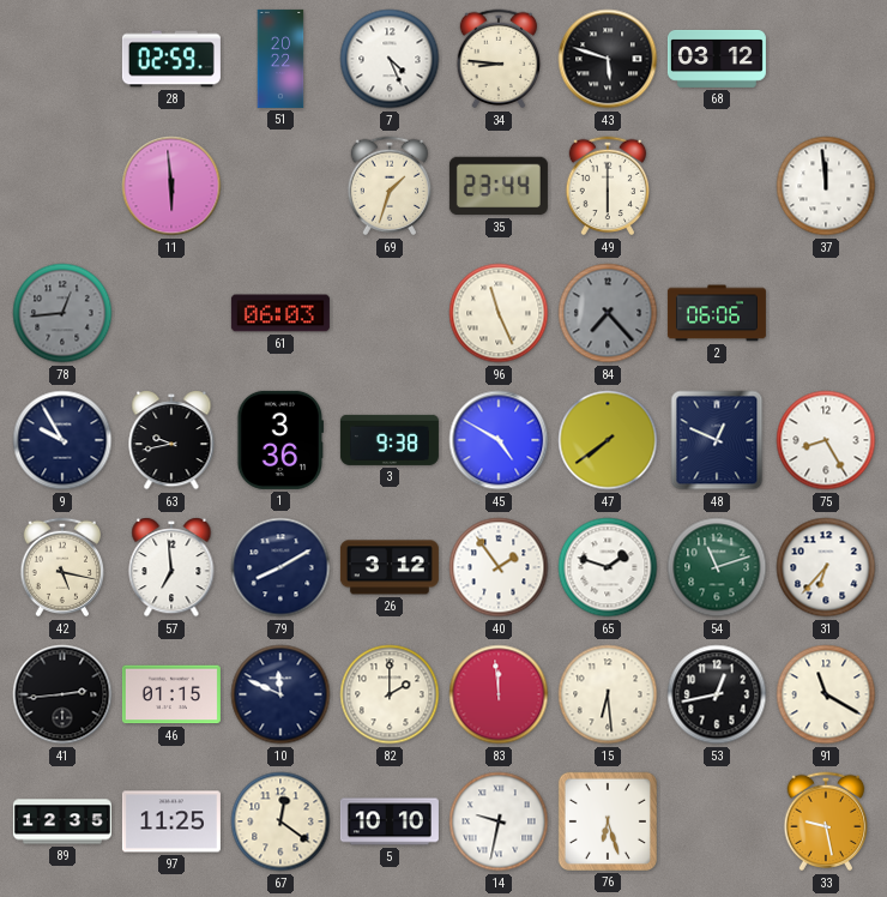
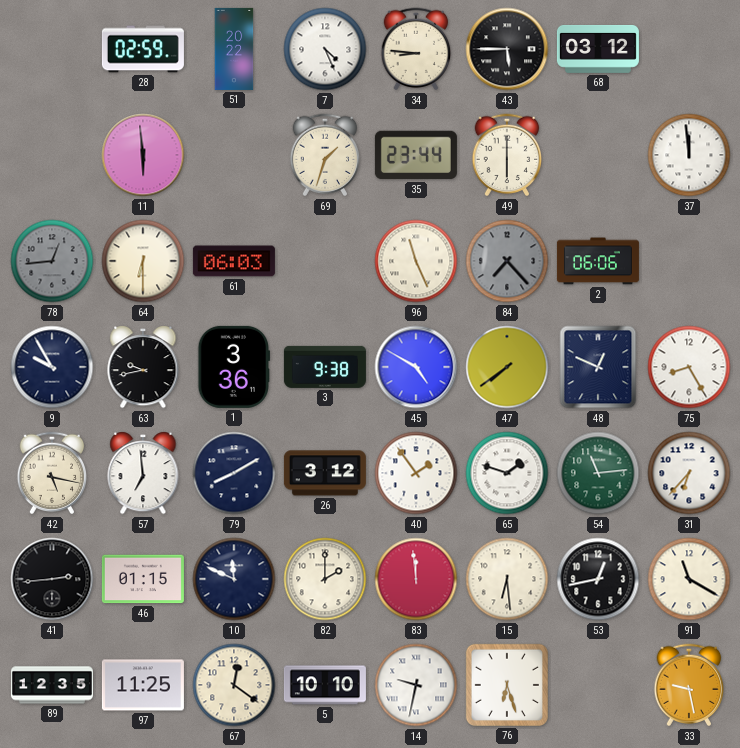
43: 5:48 -> 5:45
64: none -> 6:30
54: 11:12 -> 11:14
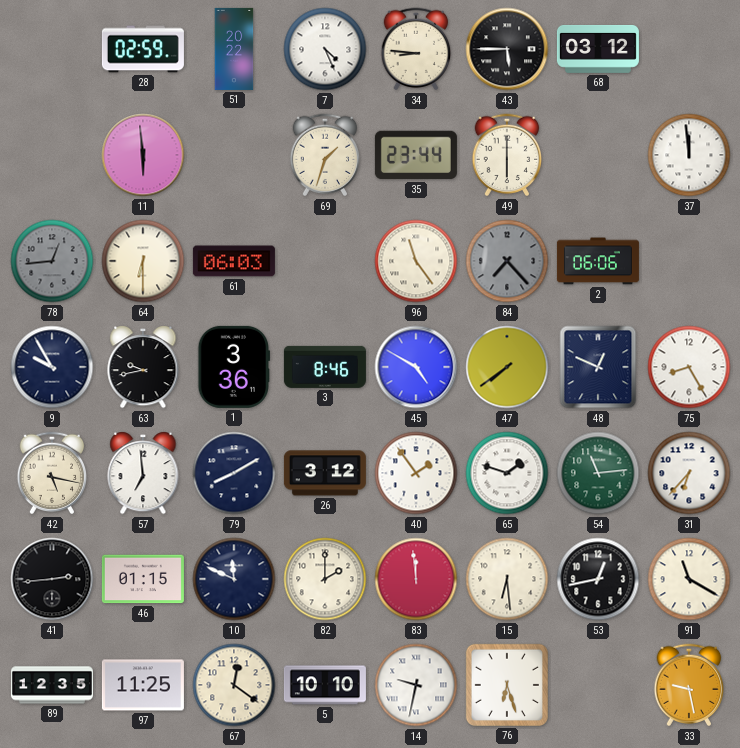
96: 11:26 -> 11:24
3: 9:38 -> 8:46
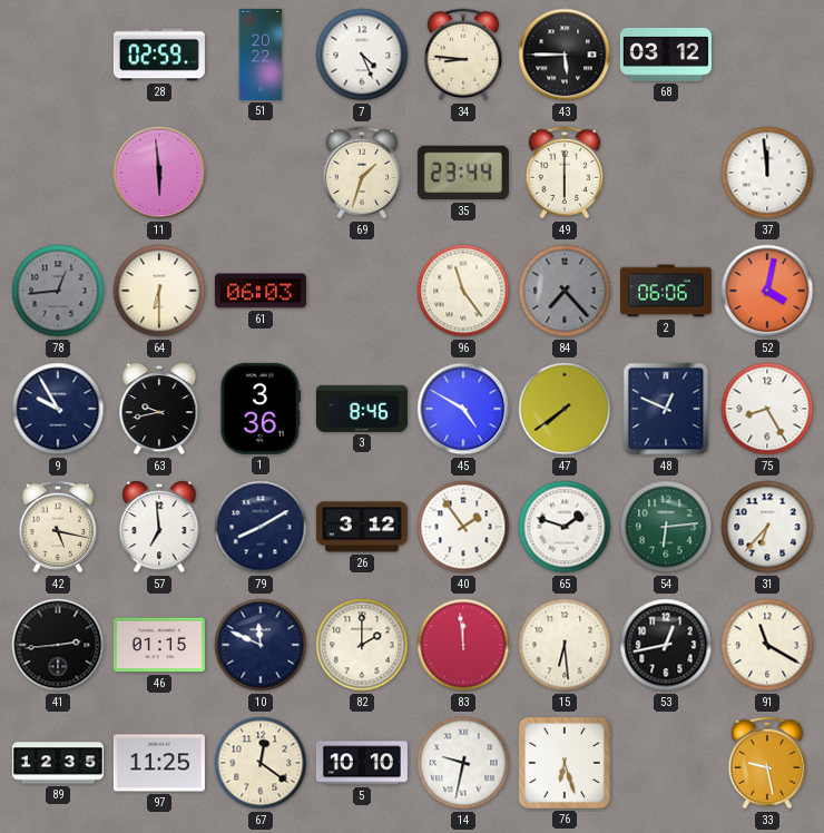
52: none -> 4:02
54: 11:14 -> 6:14
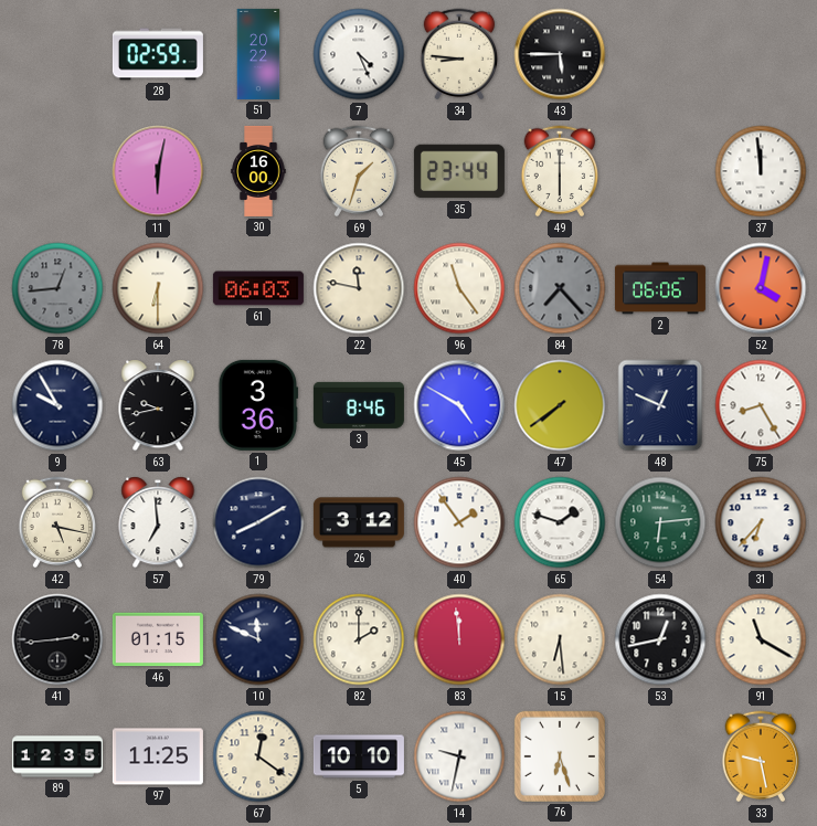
68: 03:12 -> none
11: 5:59 -> 6:02
30: none -> 16:00
22: none -> 11:47
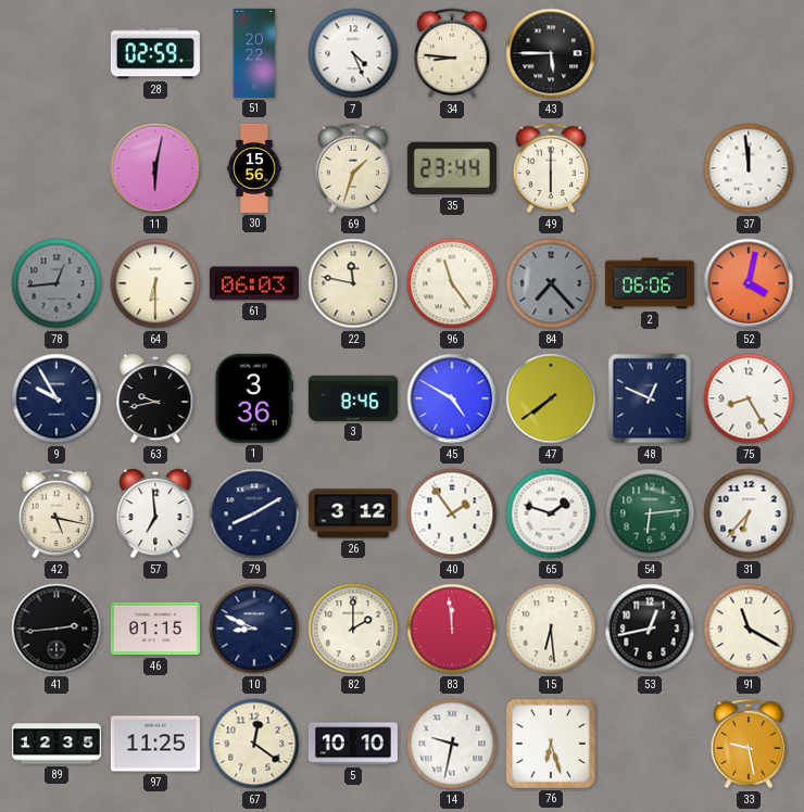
30: 16:00 -> 15:56
10: 11:49 -> 8:49
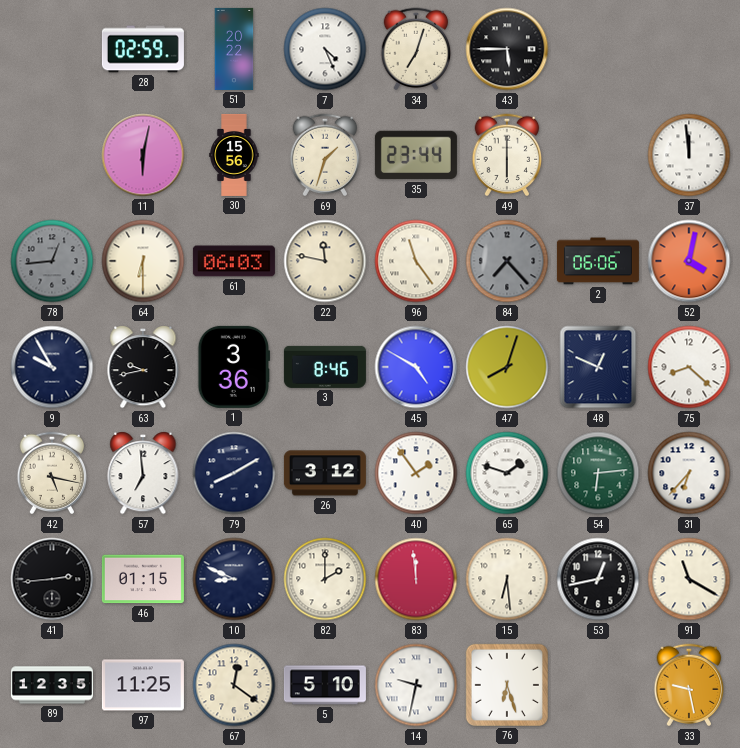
34: 8:46 -> 7:03
47: 7:39 -> 8:03
75: 8:25 -> 8:22
5: 10:10 -> 5:10
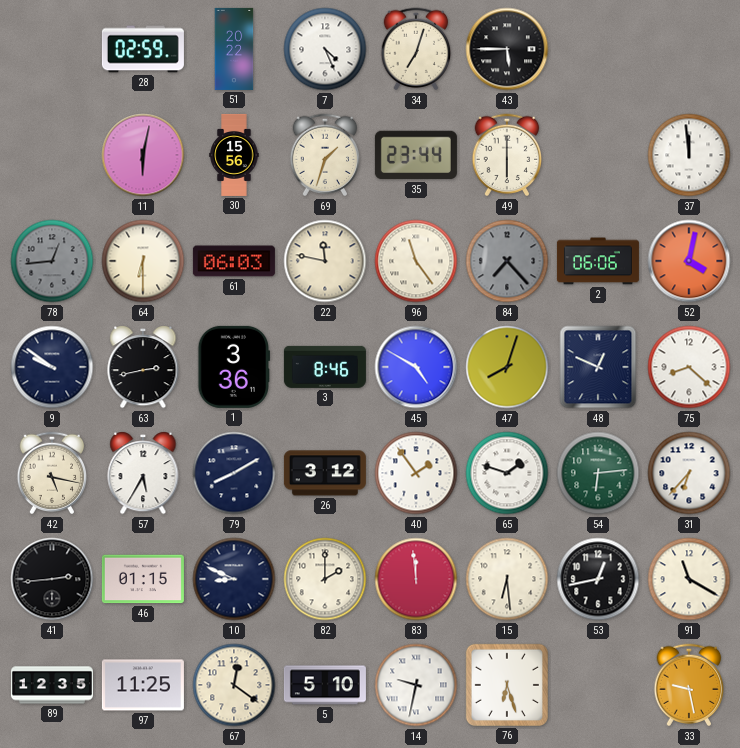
9: 9:55 -> 9:51
63: 9:43 -> 2:43
57: 6:59 -> 5:35
